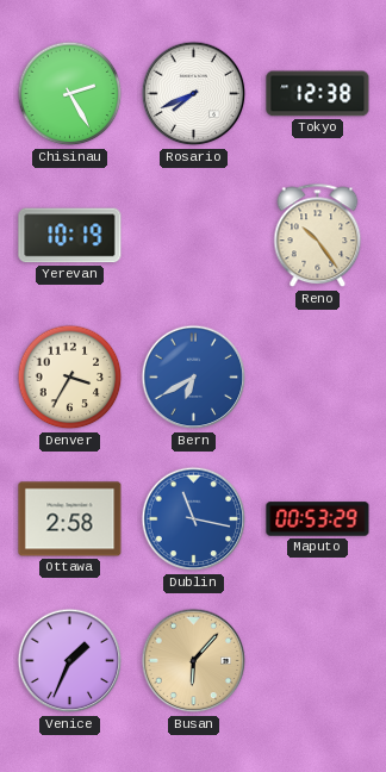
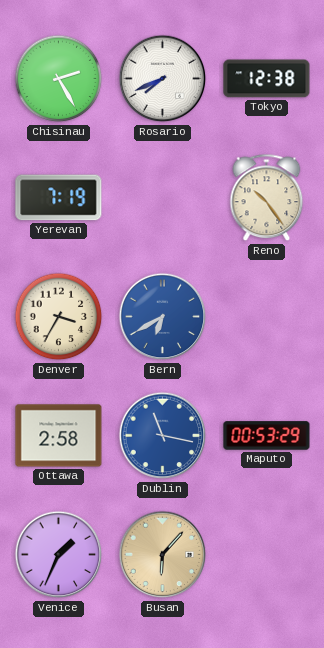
Yerevan: 10:19 -> 7:19
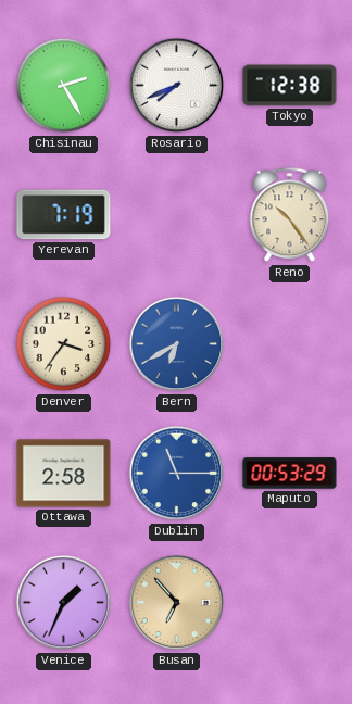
Denver: 3:35 -> 3:36
Dublin: 11:17 -> 11:15
Busan: 6:07 -> 6:53
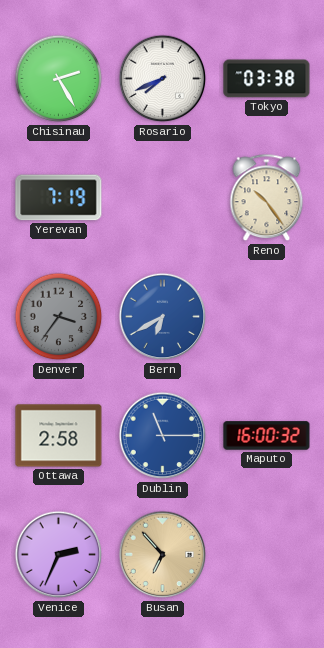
Tokyo: 12:38 -> 03:38
Denver dial: cream -> grey
Maputo: 00:53 -> 16:00
Venice: 1:34 -> 2:34
